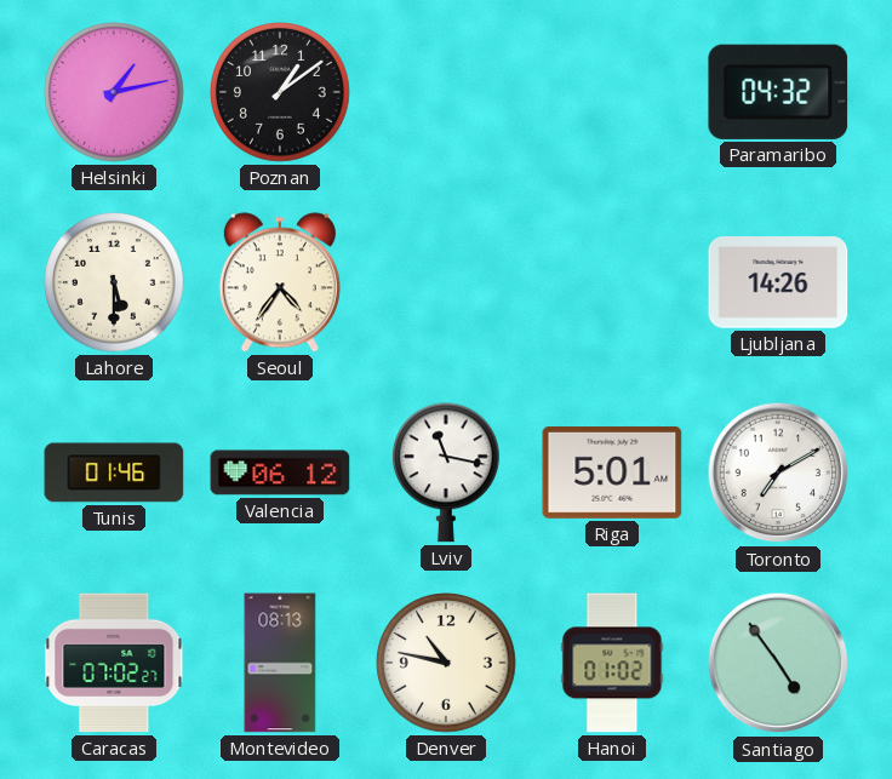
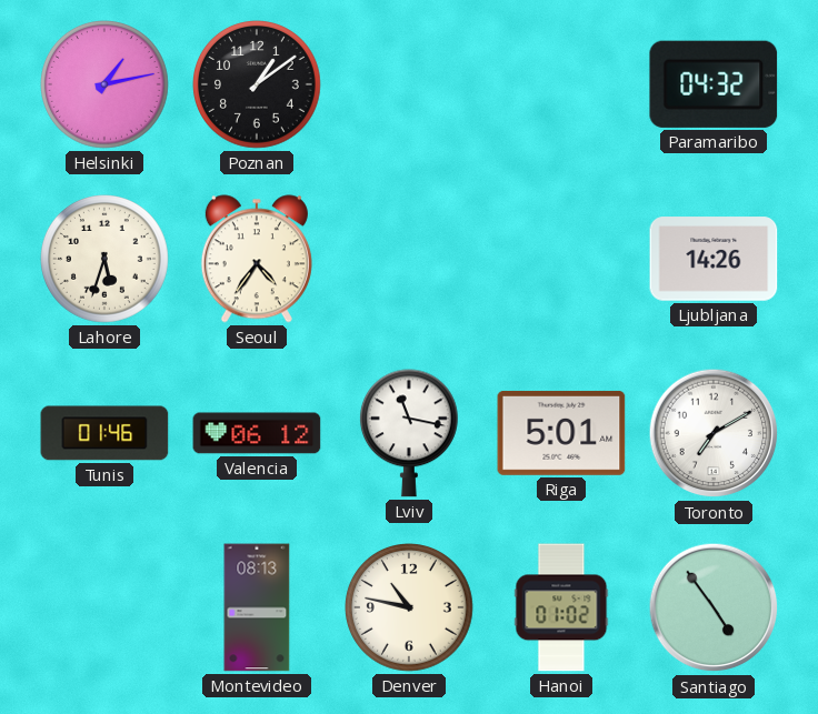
Lahore: 5:30 -> 5:33
Caracas: 07:02 -> none
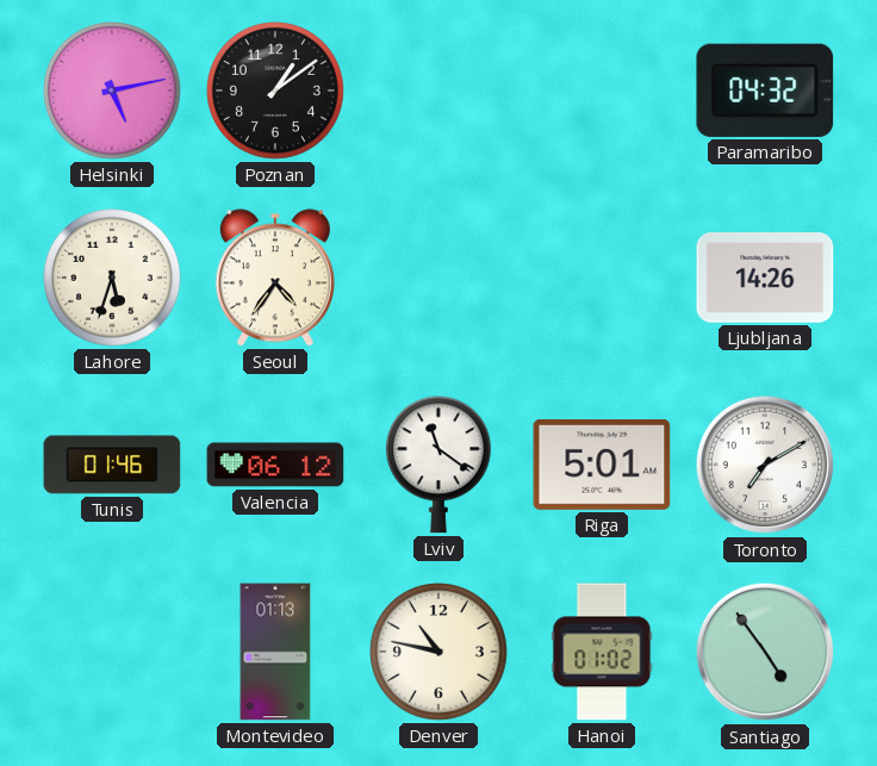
Helsinki: 1:13 -> 5:13
Lviv: 11:17 -> 11:21
Montevideo: 08:13 -> 01:13
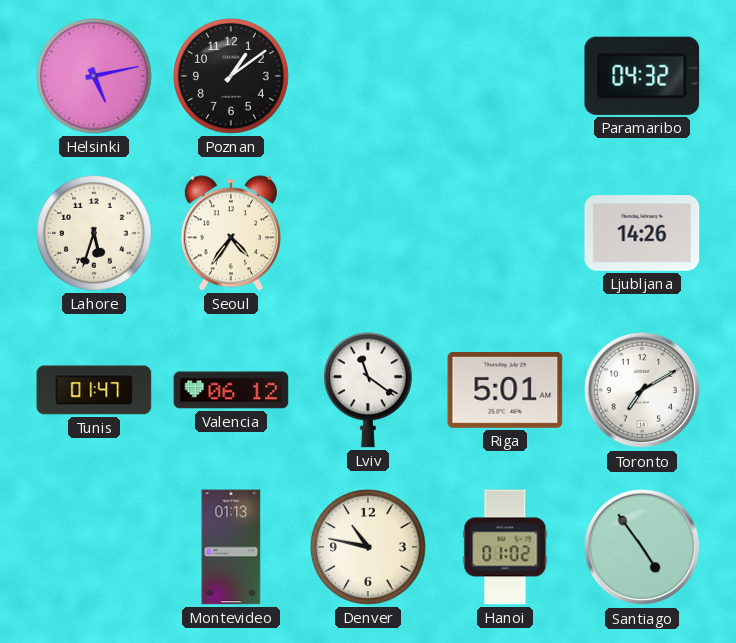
Tunis: 01:46 -> 01:47
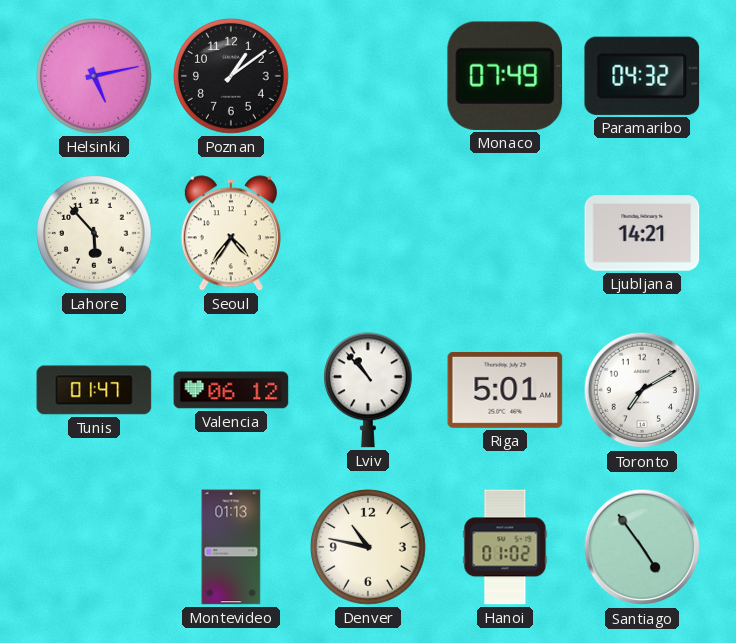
Monaco: none -> 07:49
Lahore: 5:33 -> 5:53
Ljubljana: 14:26 -> 14:21
Lviv: 11:21 -> 10:53
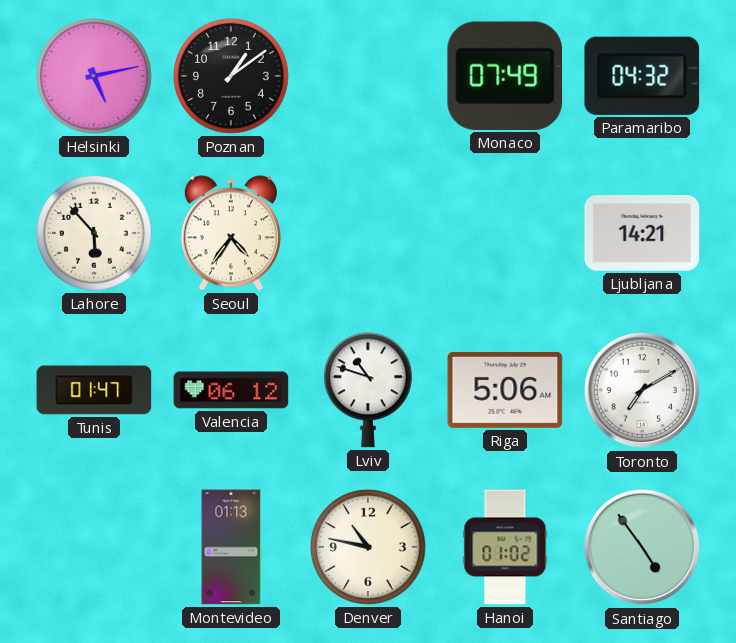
Lviv: 10:53 -> 10:48
Riga: 5:01 -> 5:06
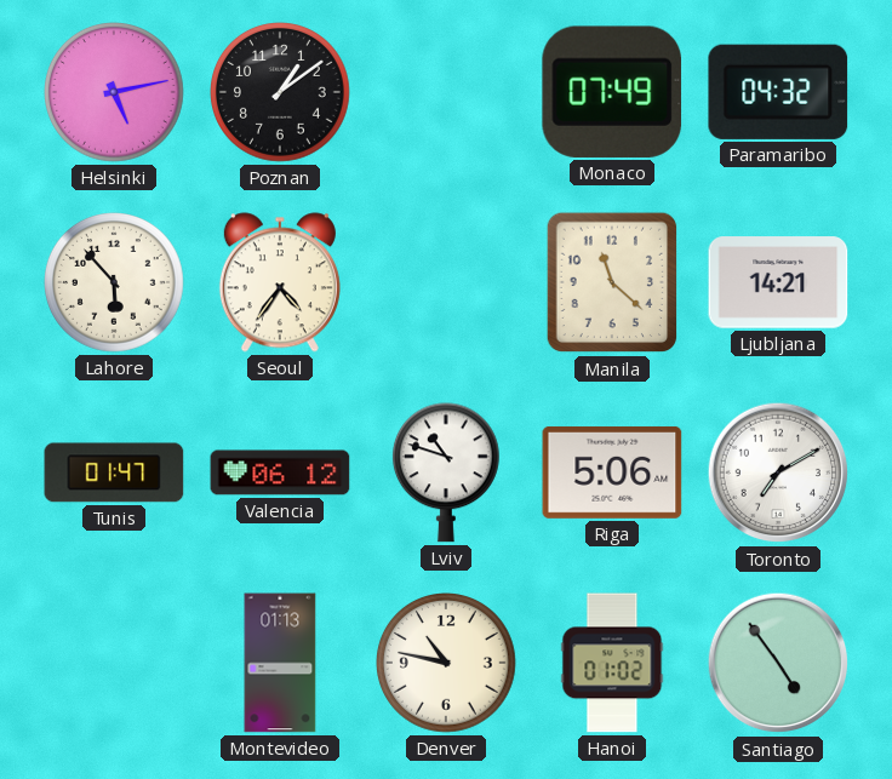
Manila: none -> 11:22
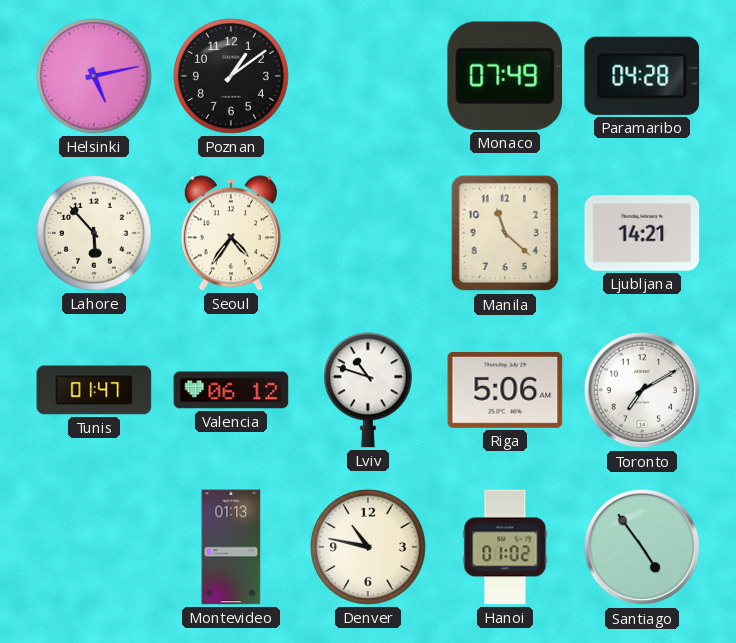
Paramaribo: 04:32 -> 04:28
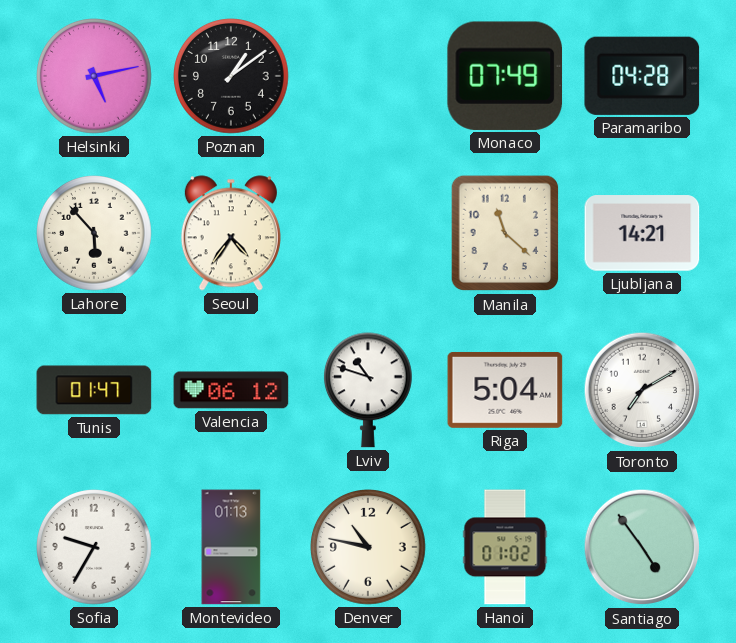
Riga: 5:06 -> 5:04
Sofia: none -> 9:35
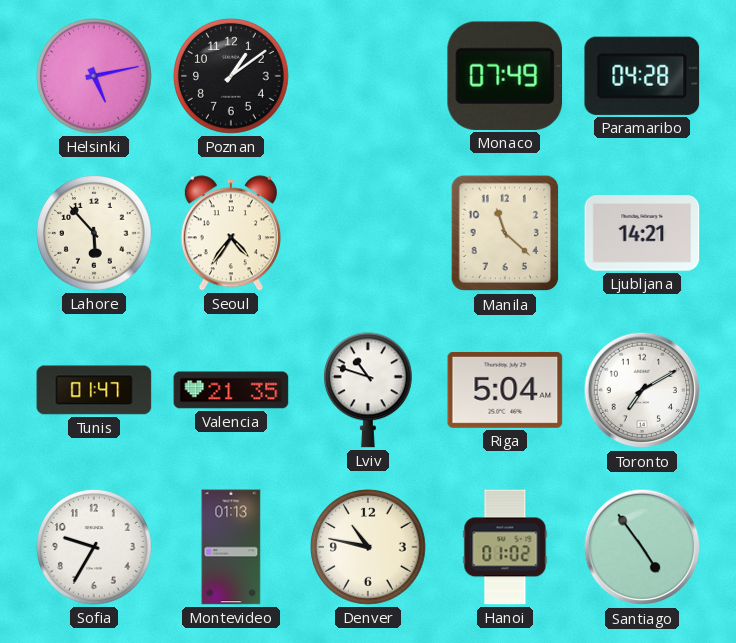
Valencia: 06:12 -> 21:35
